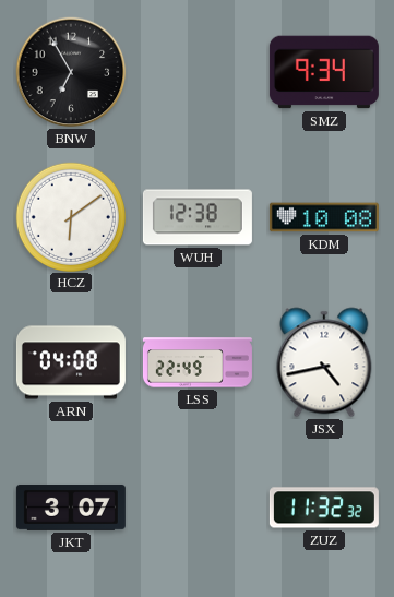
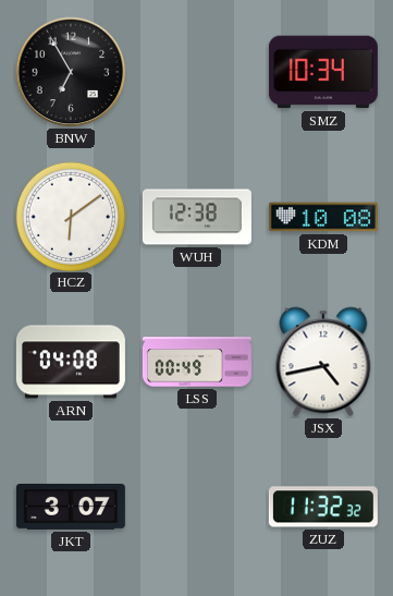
SMZ: 9:34 -> 10:34
LSS: 22:49 -> 00:49
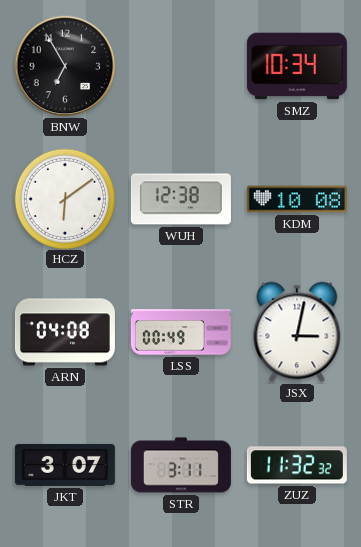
JSX: 4:43 -> 3:02
STR: none -> 3:11
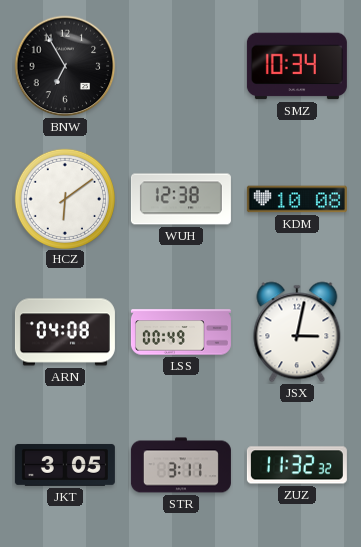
JKT: 3:07 -> 3:05
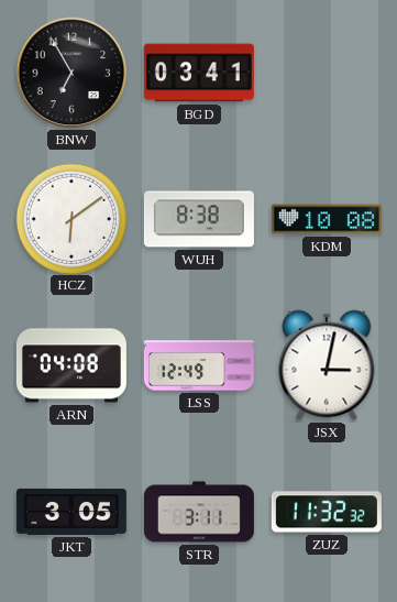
BGD: none -> 03:41
SMZ: 10:34 -> none
WUH: 12:38 -> 8:38
LSS: 00:49 -> 12:49
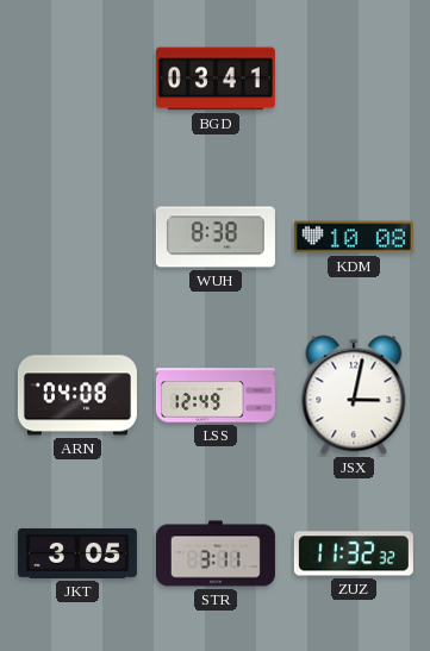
BNW: 6:55 -> none
HCZ: 6:09 -> none
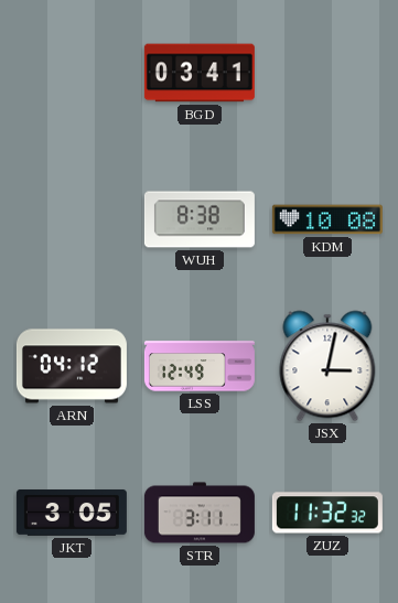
ARN: 04:08 -> 04:12
